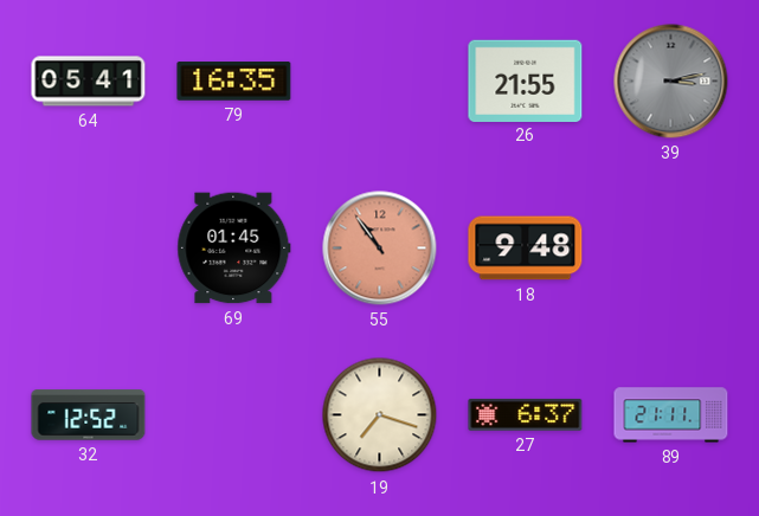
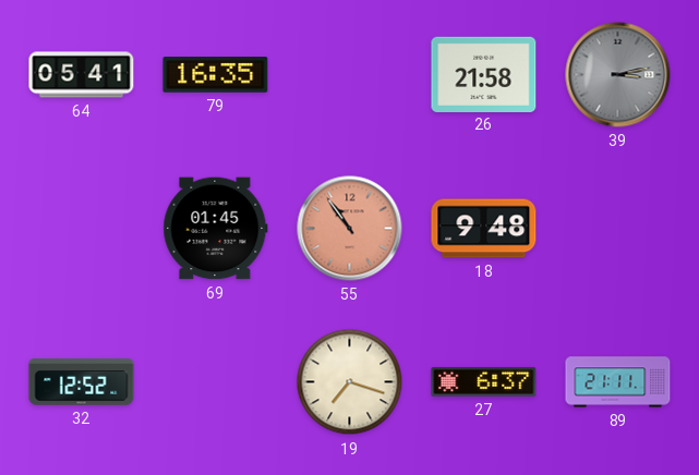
26: 21:55 -> 21:58
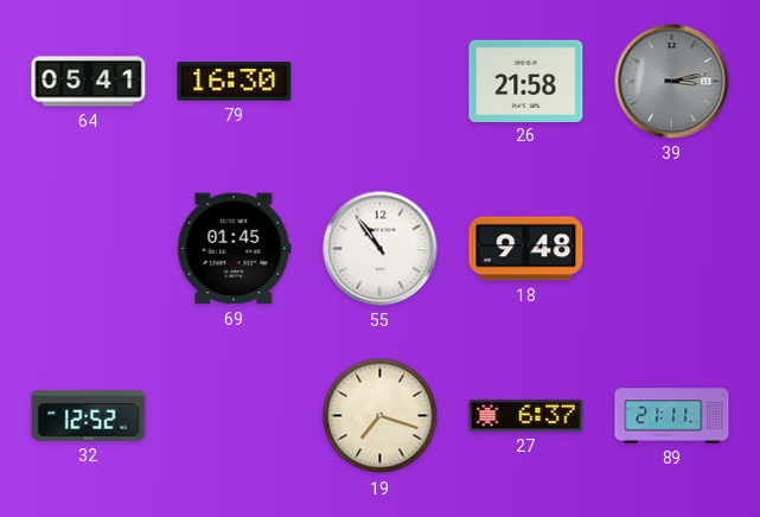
79: 16:35 -> 16:30
55 dial: salmon -> white
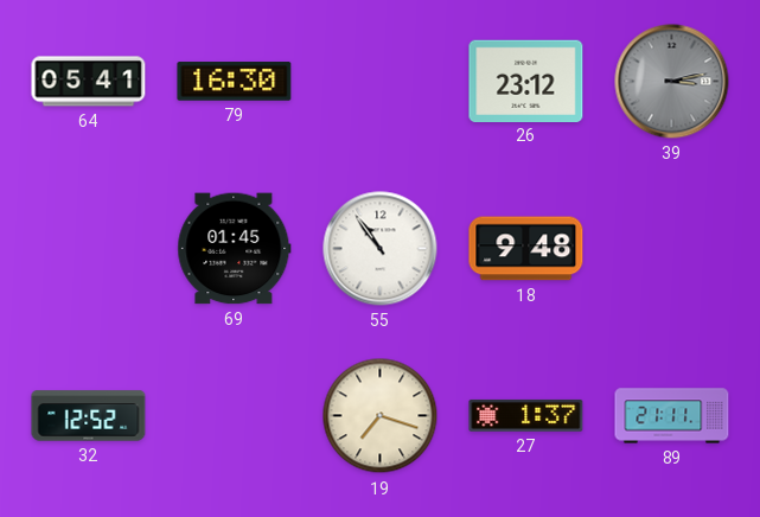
26: 21:58 -> 23:12
27: 6:37 -> 1:37
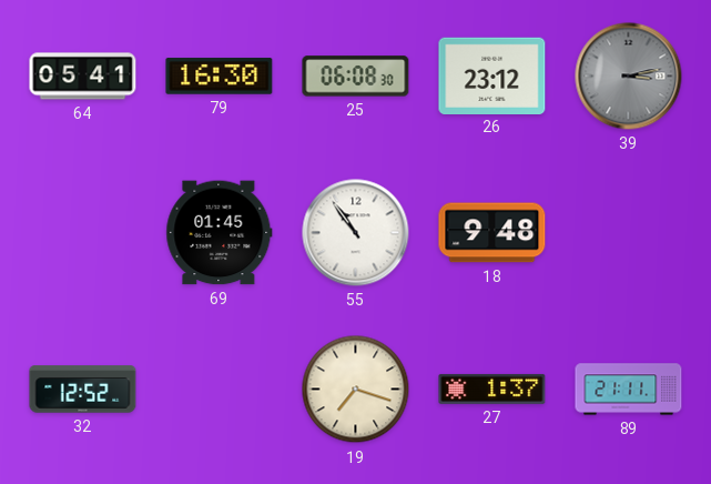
25: none -> 06:08
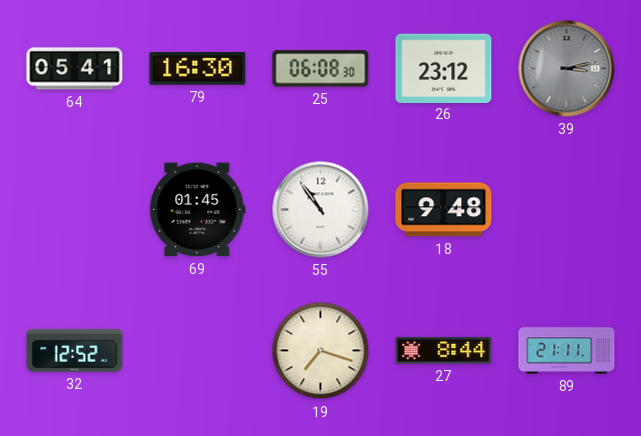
27: 1:37 -> 8:44
